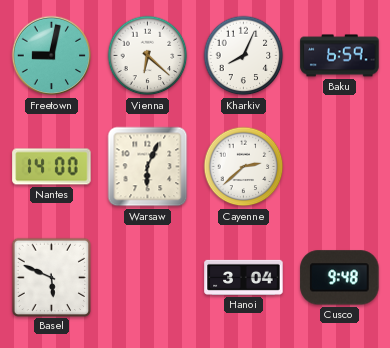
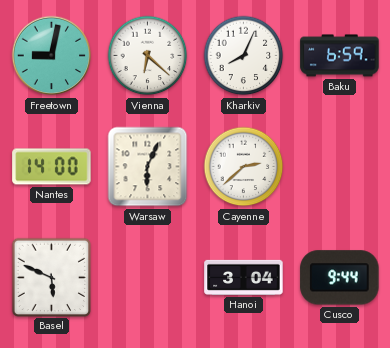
Cusco: 9:48 -> 9:44
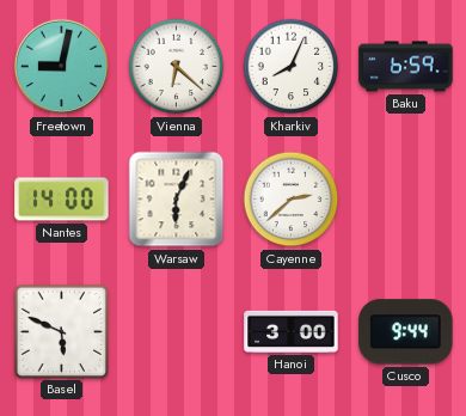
Hanoi: 3:04 -> 3:00
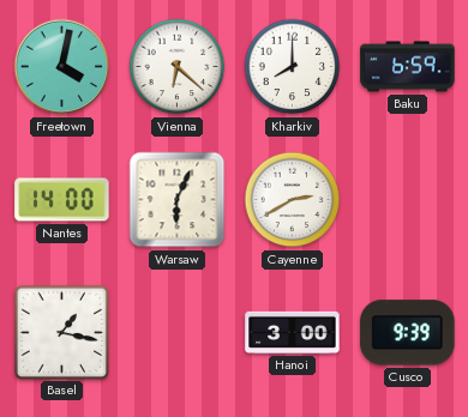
Freetown: 9:02 -> 4:02
Kharkiv: 8:04 -> 8:00
Cayenne: 2:38 -> 2:40
Basel: 5:49 -> 1:17
Cusco: 9:44 -> 9:39
